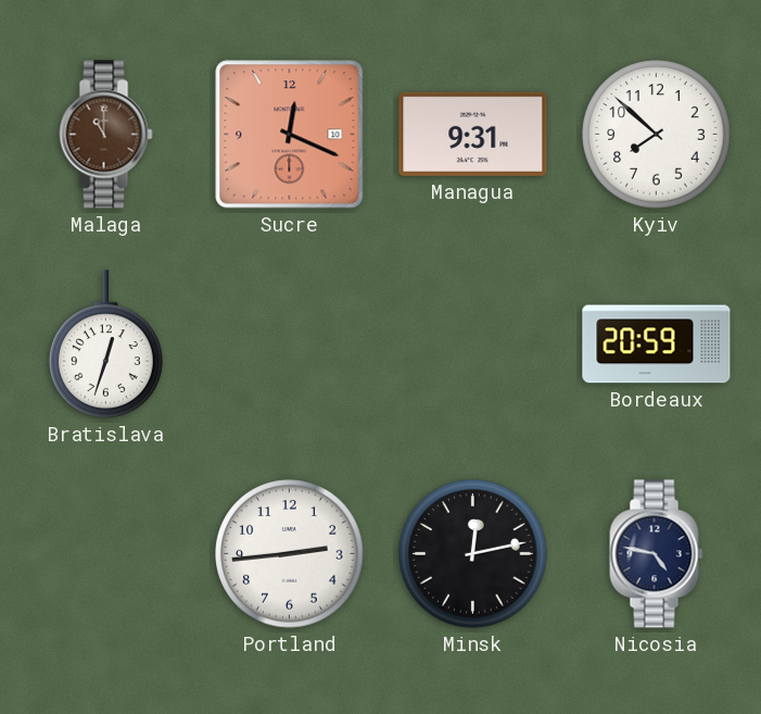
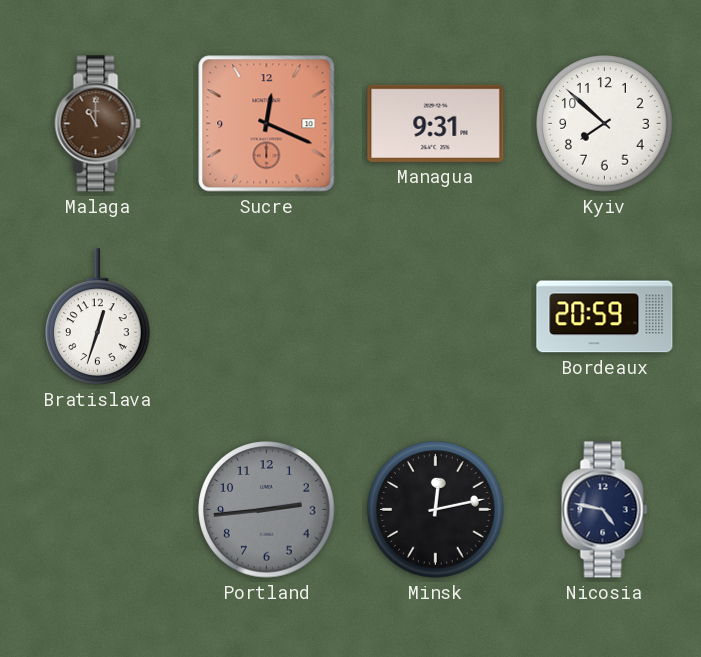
Portland dial: white -> grey
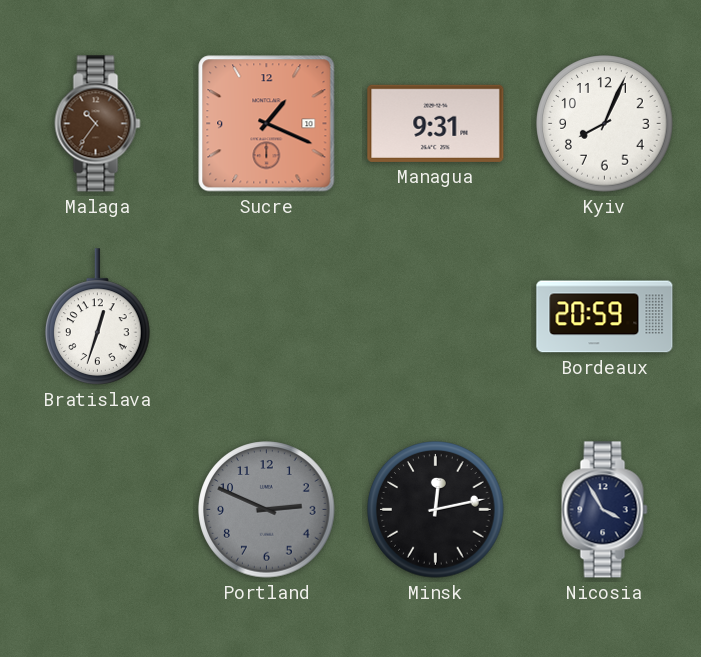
Malaga: 11:00 -> 10:36
Sucre: 12:19 -> 1:19
Kyiv: 7:52 -> 8:04
Portland: 2:44 -> 2:49
Nicosia: 4:47 -> 3:55
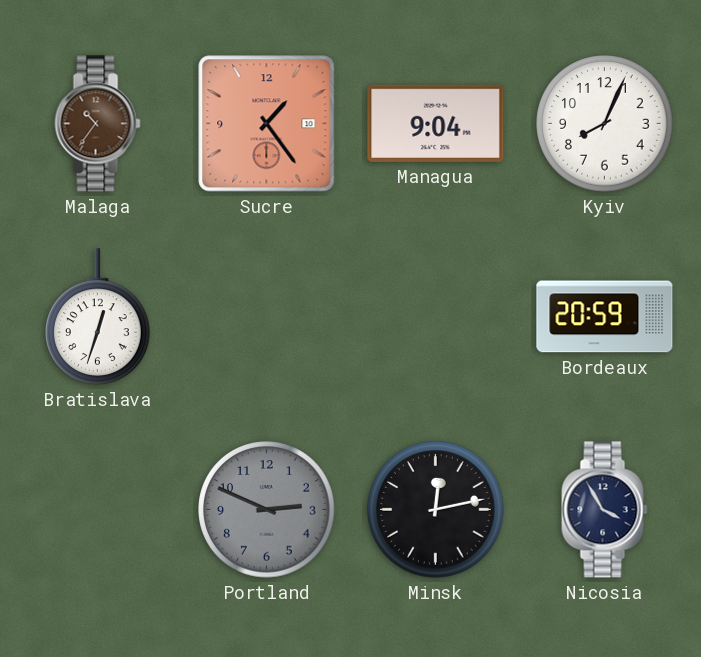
Sucre: 1:19 -> 1:24
Managua: 9:31 -> 9:04
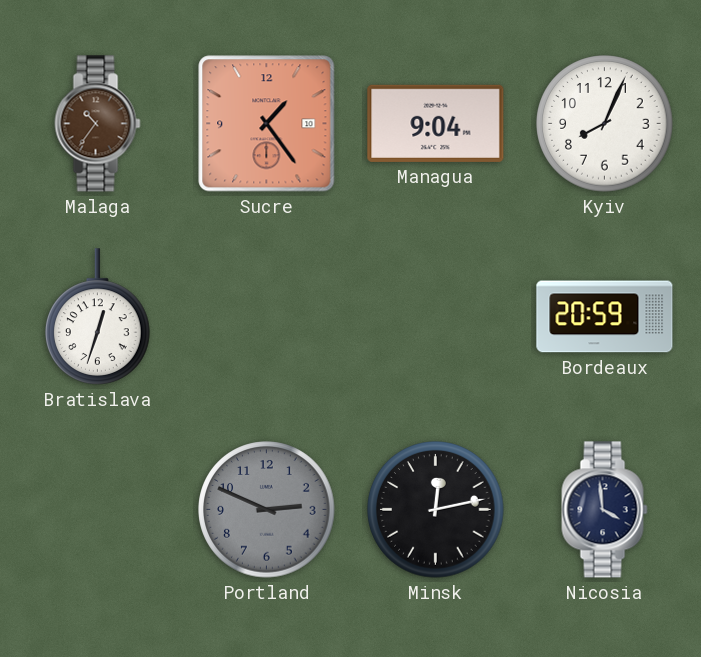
Nicosia: 3:55 -> 3:59
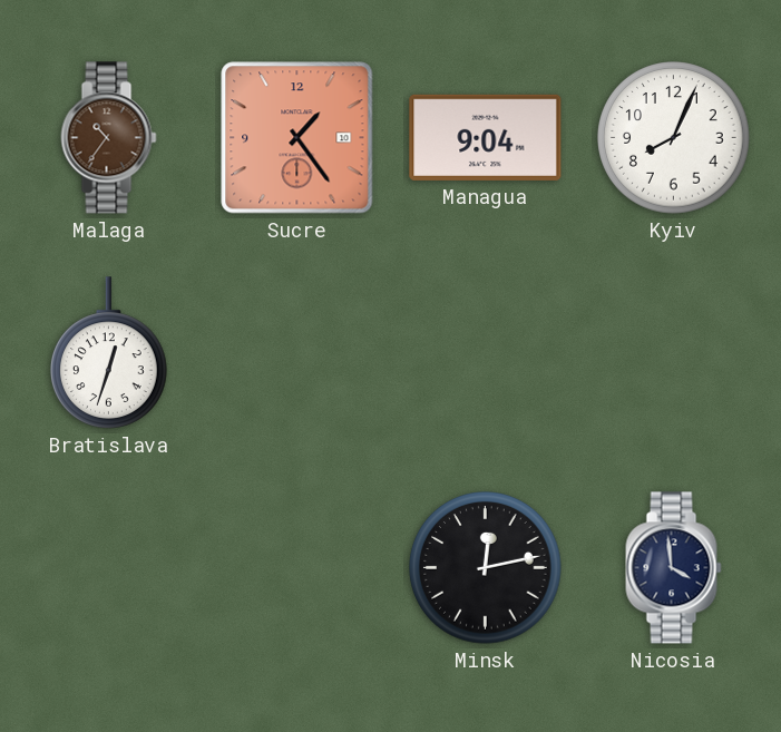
Bordeaux: 20:59 -> none
Portland: 2:49 -> none
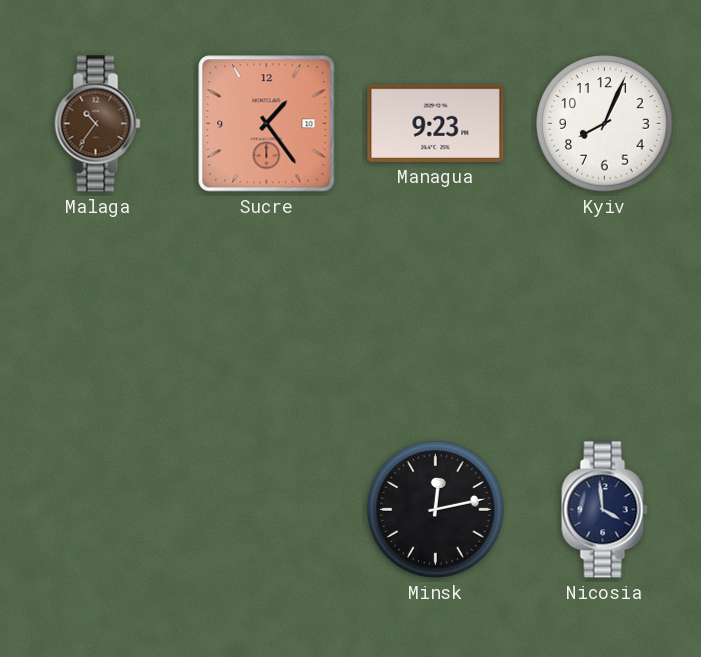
Managua: 9:04 -> 9:23
Bratislava: 12:33 -> none
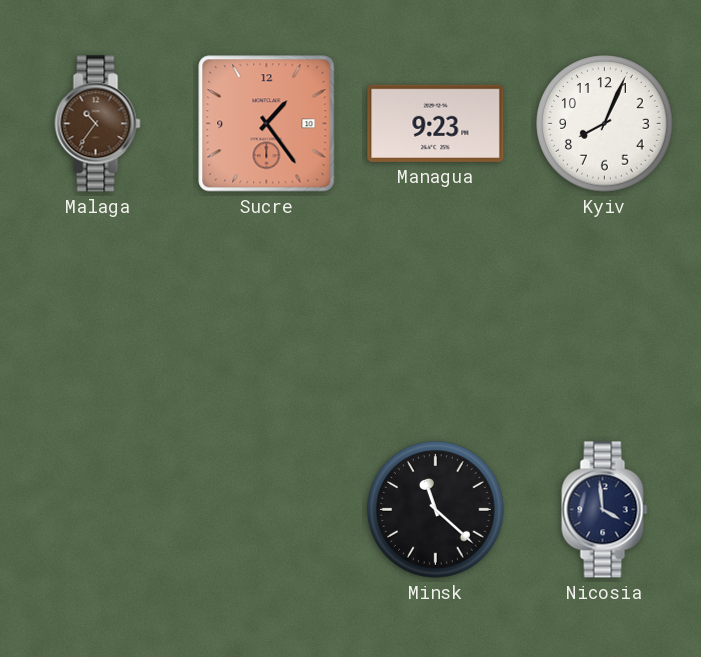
Minsk: 12:13 -> 11:22
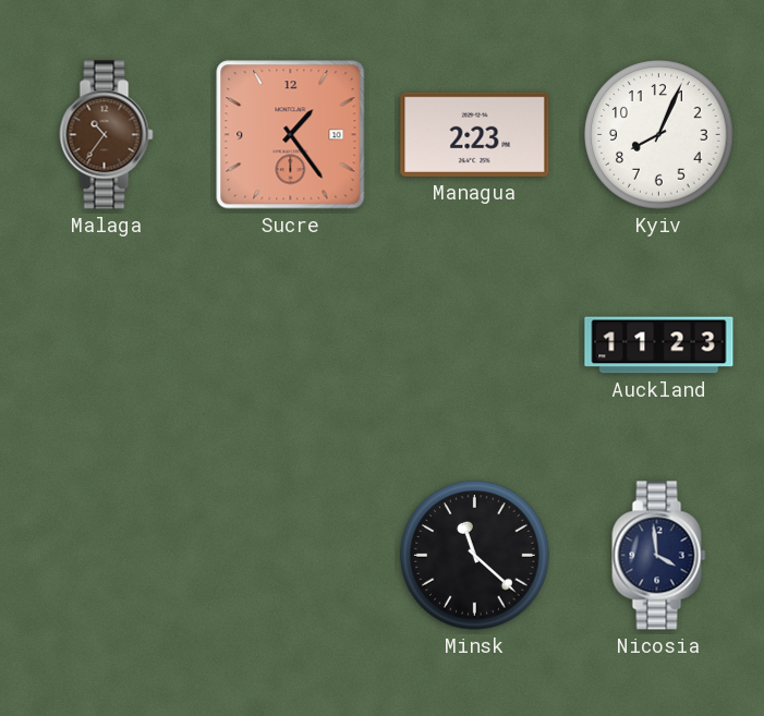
Managua: 9:23 -> 2:23
Auckland: none -> 11:23
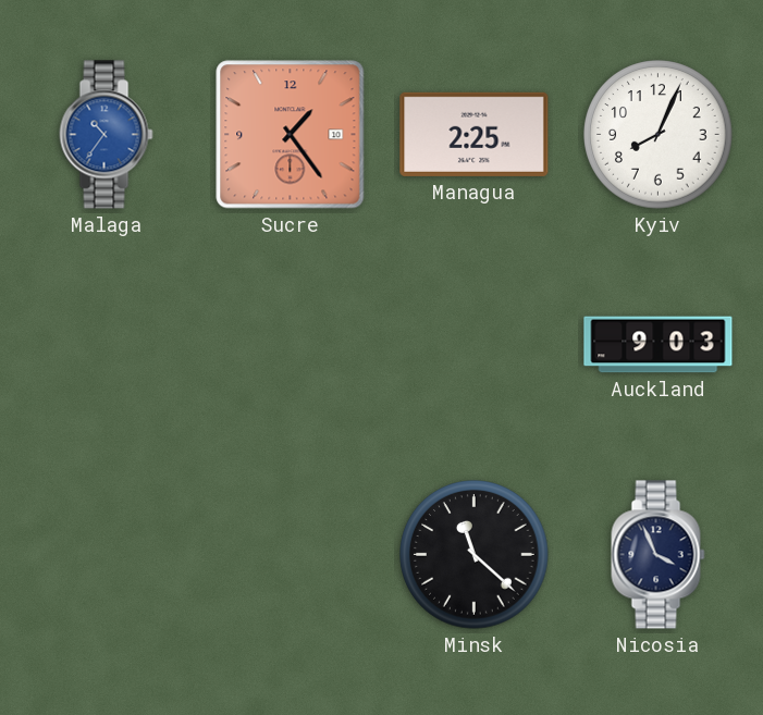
Malaga dial: brown -> blue
Managua: 2:23 -> 2:25
Auckland: 11:23 -> 9:03
Nicosia: 3:59 -> 3:56
